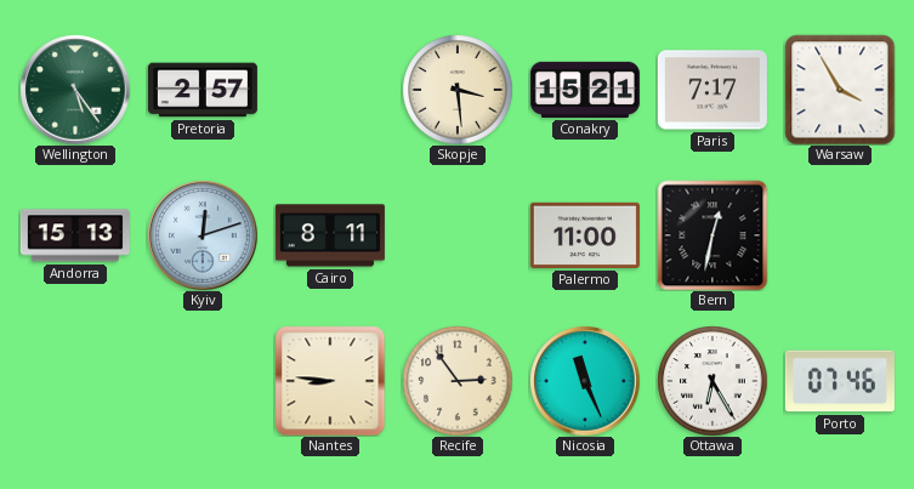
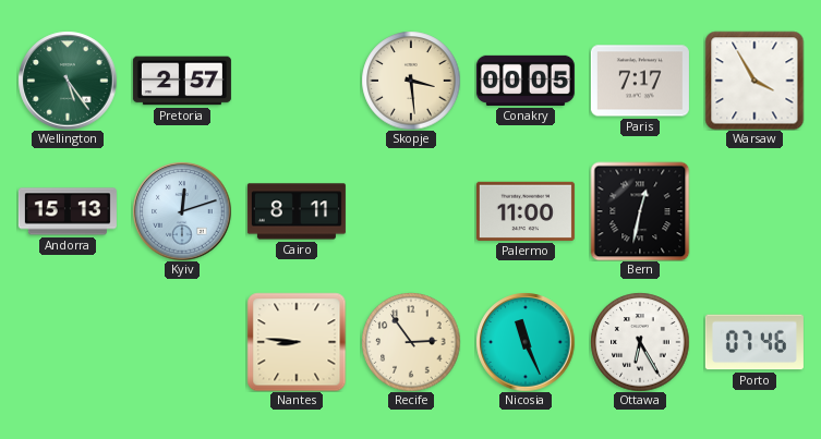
Conakry: 15:21 -> 00:05
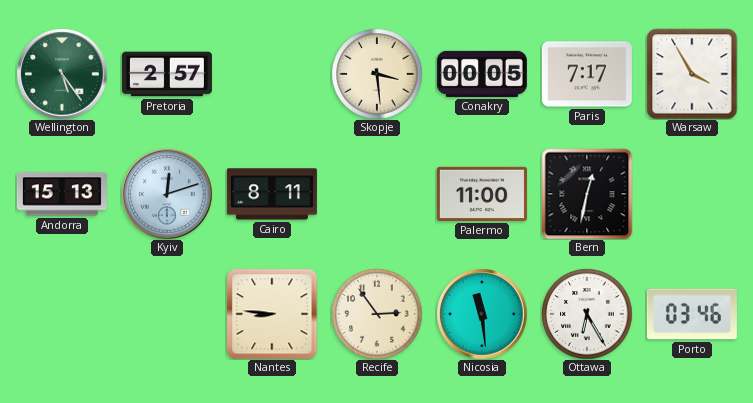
Nicosia: 11:26 -> 11:29
Porto: 07:46 -> 03:46
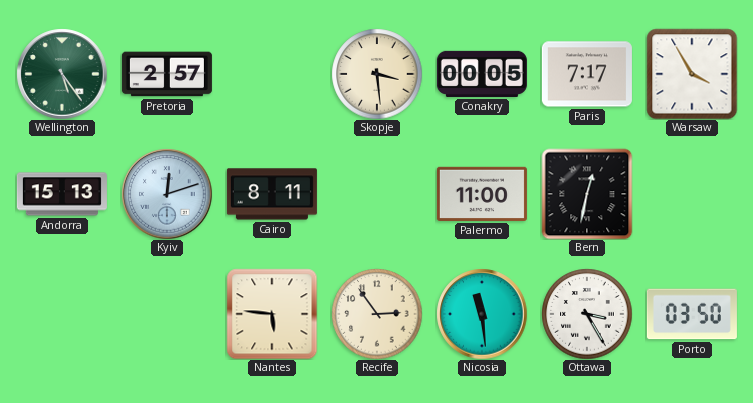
Nantes: 8:46 -> 5:46
Ottawa: 6:25 -> 3:25
Porto: 03:46 -> 03:50
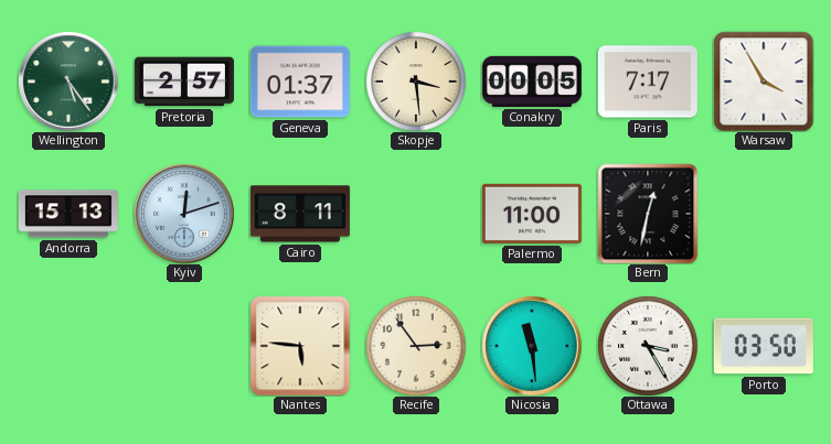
Geneva: none -> 01:37
